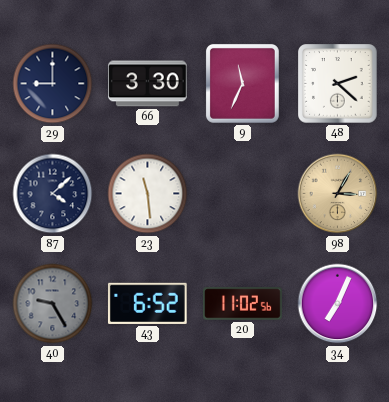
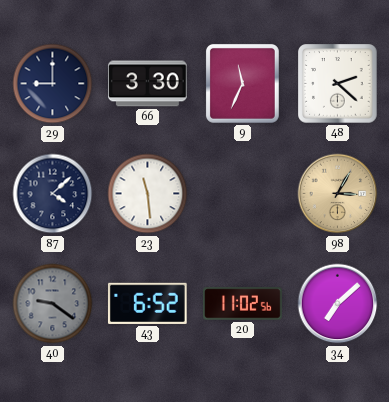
40: 9:25 -> 9:21
34: 7:04 -> 7:08
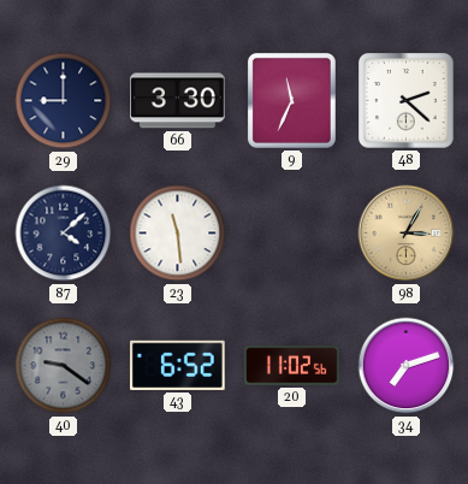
34: 7:08 -> 7:12
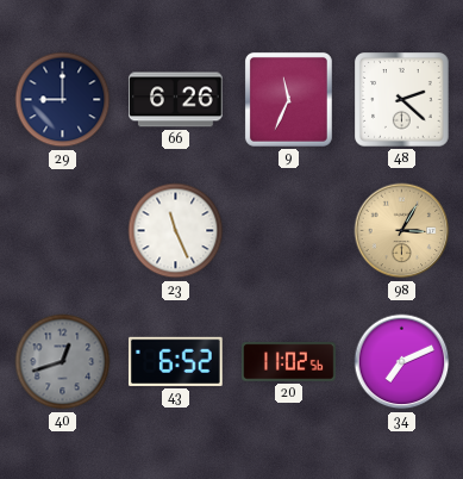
66: 3:30 -> 6:26
87: 4:08 -> none
23: 11:29 -> 11:26
40: 9:21 -> 12:42
34: 7:12 -> 7:11
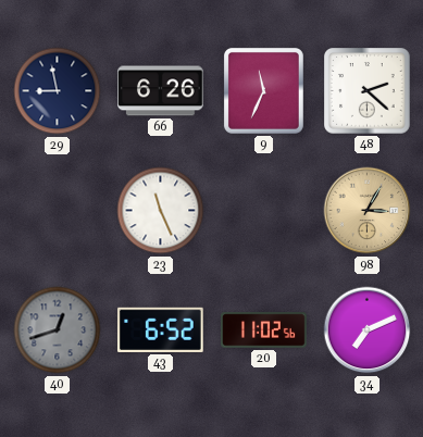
29: 9:00 -> 8:58
